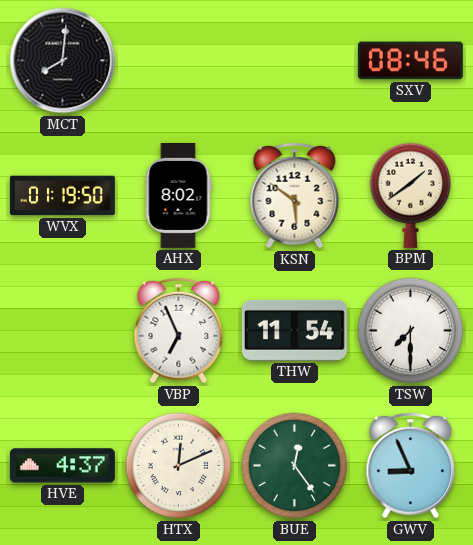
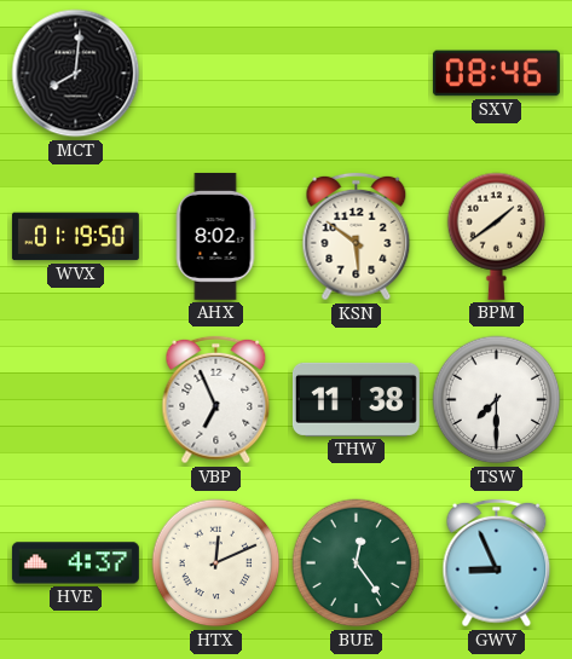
THW: 11:54 -> 11:38
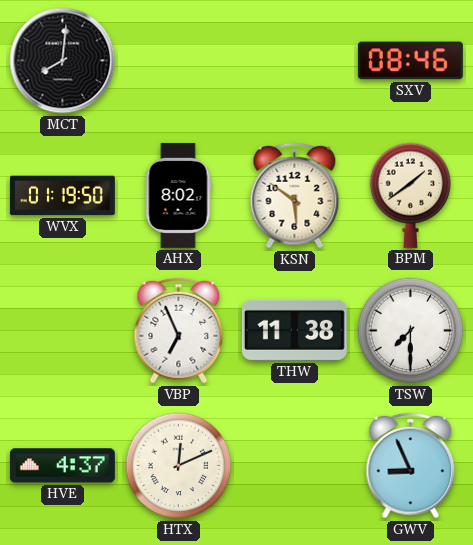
BUE: 12:24 -> none
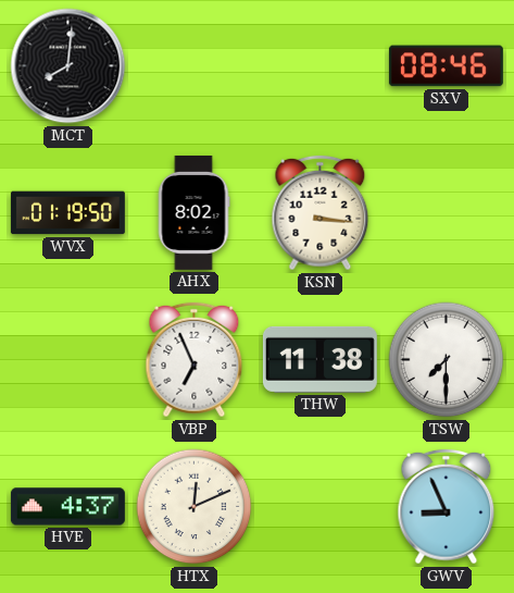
KSN: 5:51 -> 3:16
BPM: 1:39 -> none
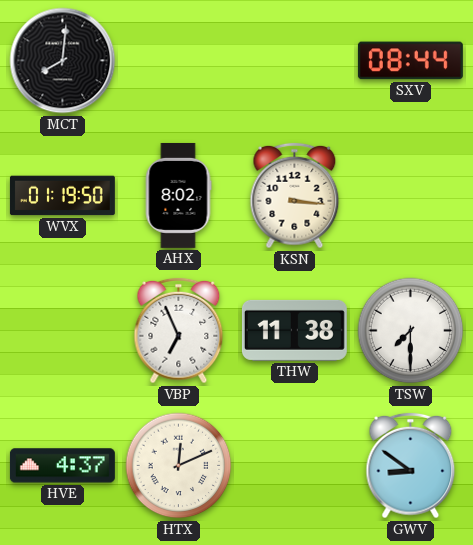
SXV: 08:46 -> 08:44
GWV: 8:56 -> 8:51
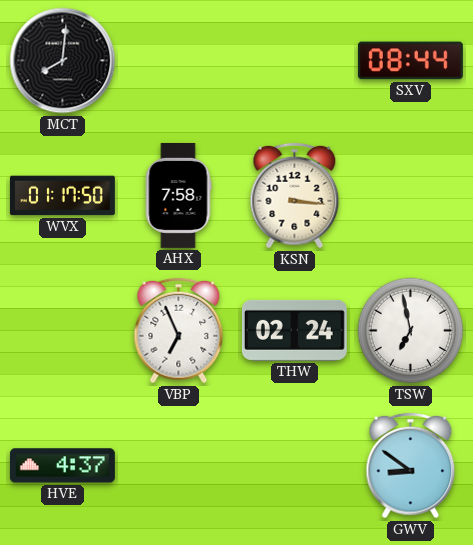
WVX: 01:19 -> 01:17
AHX: 8:02 -> 7:58
THW: 11:38 -> 02:24
TSW: 7:30 -> 6:58
HTX: 12:11 -> none
